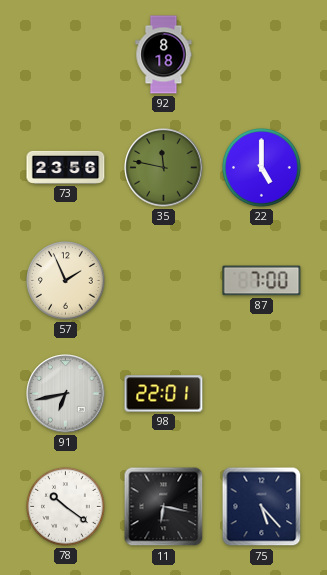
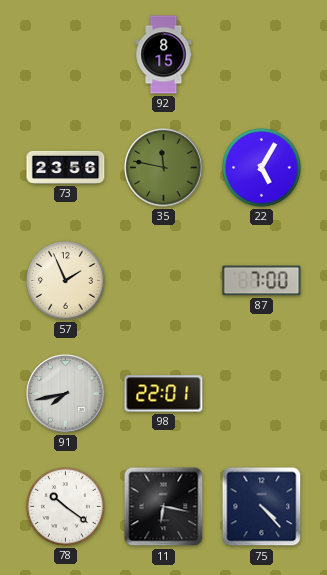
92: 8:18 -> 8:15
22: 5:00 -> 5:05
91: 6:43 -> 7:43
75: 5:23 -> 4:23
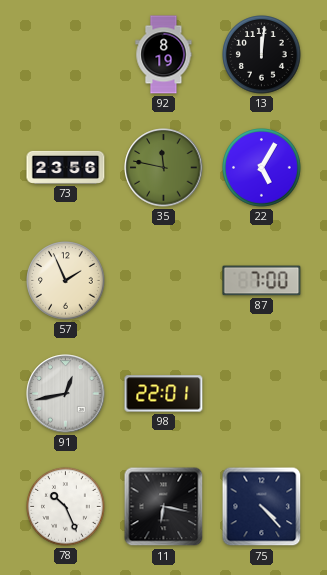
92: 8:15 -> 8:19
13: none -> 12:01
91: 7:43 -> 12:43
78: 10:21 -> 10:26
